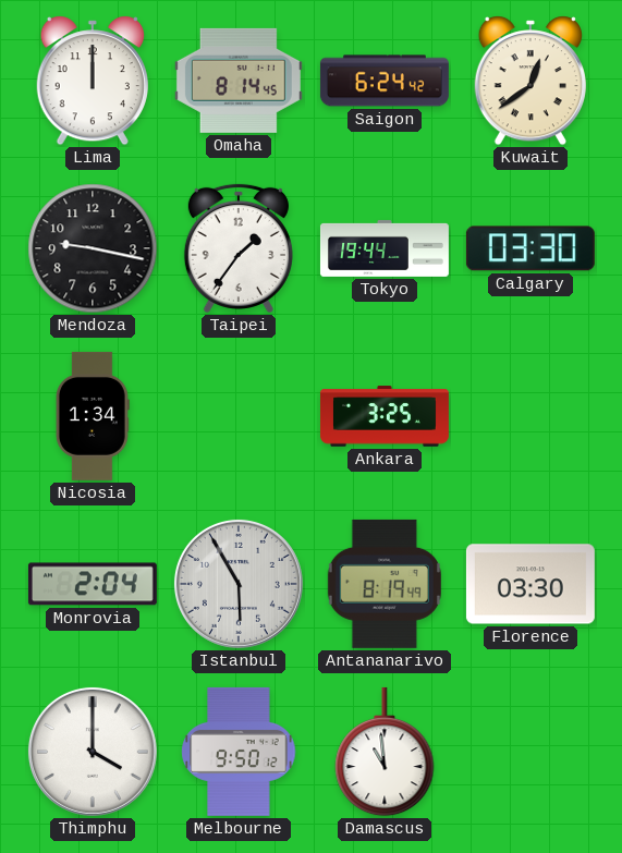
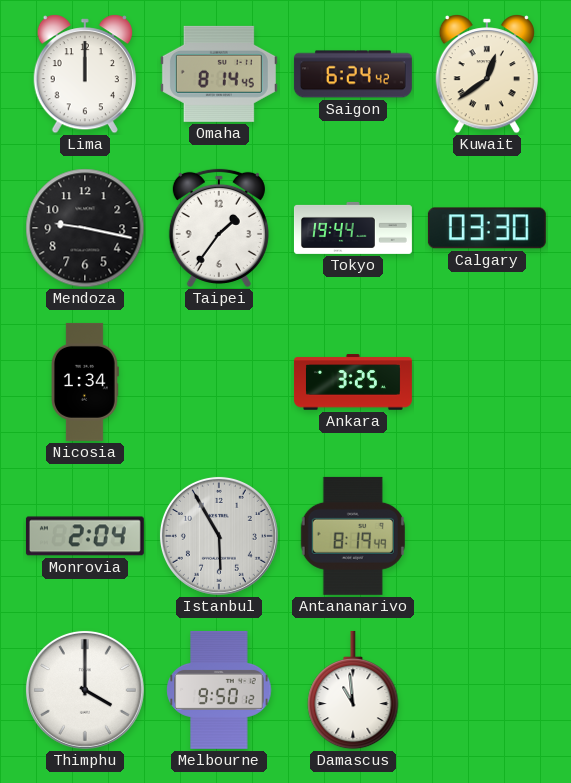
Florence: 03:30 -> none
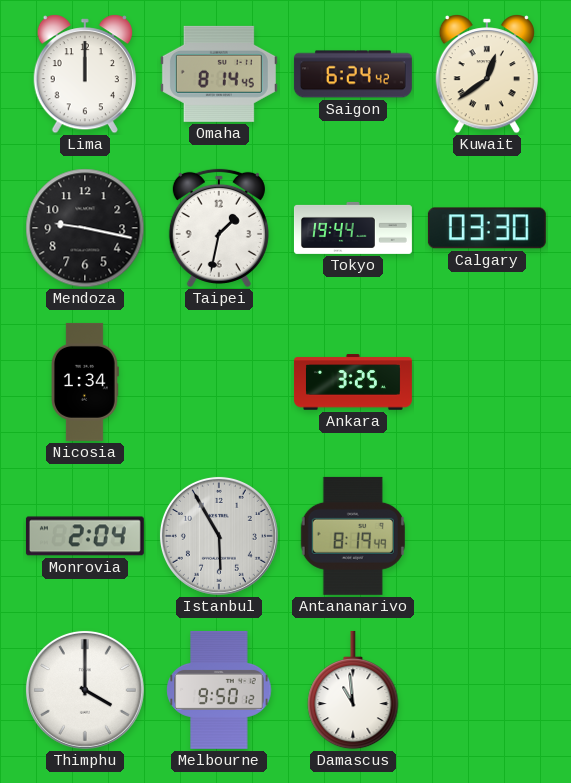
Taipei: 1:36 -> 1:32
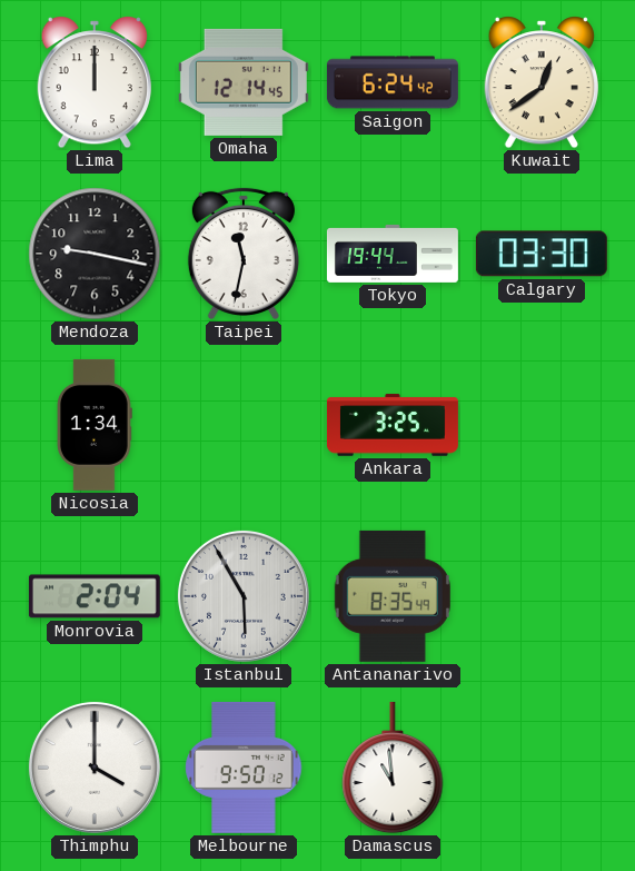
Omaha: 8:14 -> 12:14
Taipei: 1:32 -> 11:32
Antananarivo: 8:19 -> 8:35
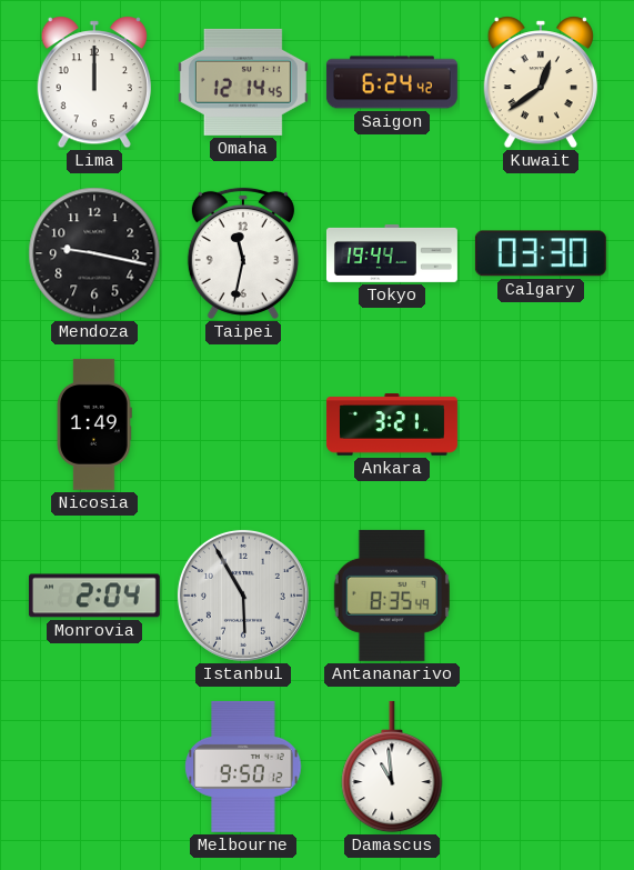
Nicosia: 1:34 -> 1:49
Ankara: 3:25 -> 3:21
Thimphu: 4:00 -> none
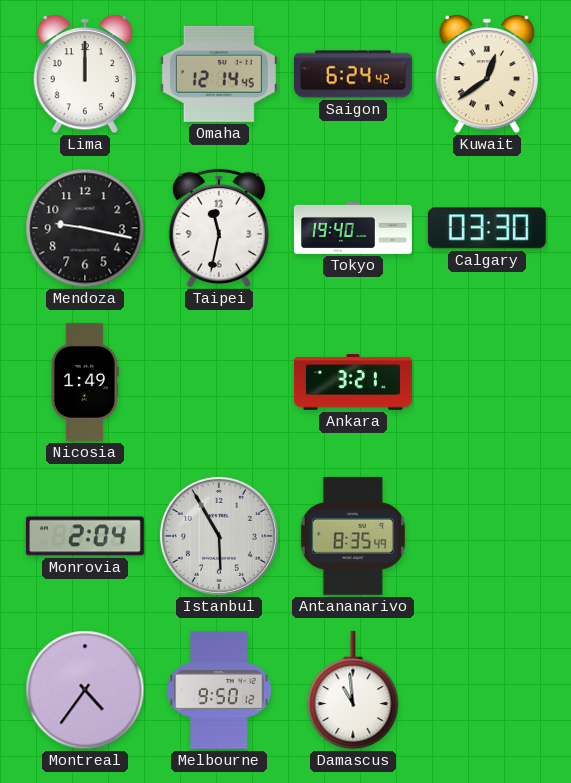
Tokyo: 19:44 -> 19:40
Montreal: none -> 4:36
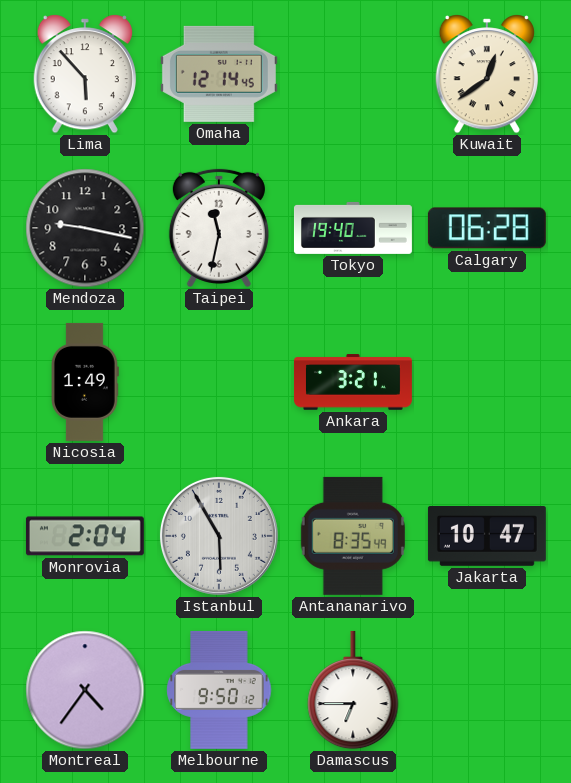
Lima: 12:00 -> 5:53
Saigon: 6:24 -> none
Calgary: 03:30 -> 06:28
Jakarta: none -> 10:47
Damascus: 10:59 -> 6:45
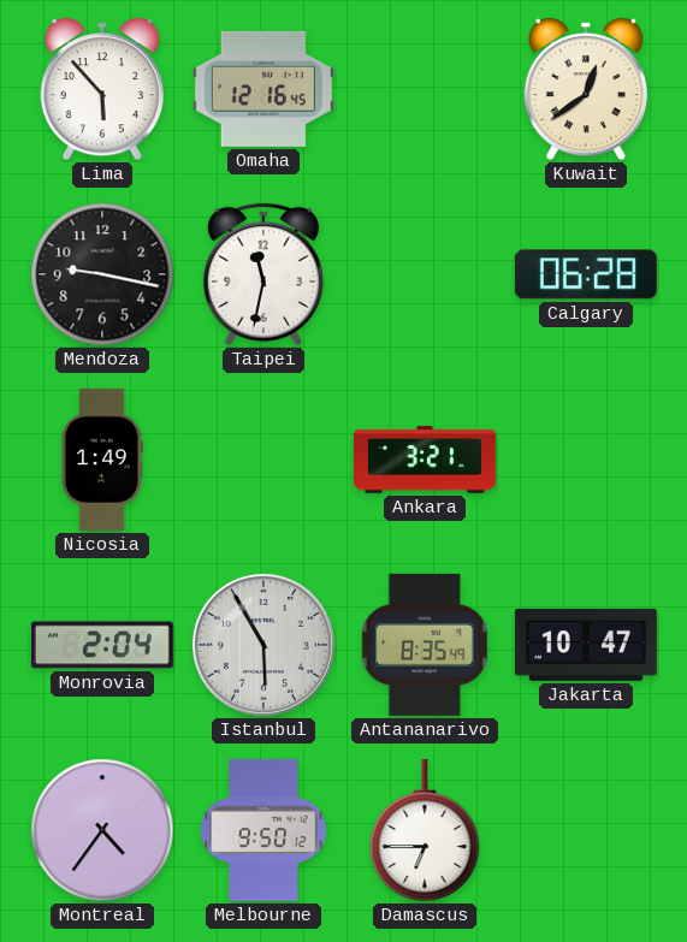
Omaha: 12:14 -> 12:16
Tokyo: 19:40 -> none
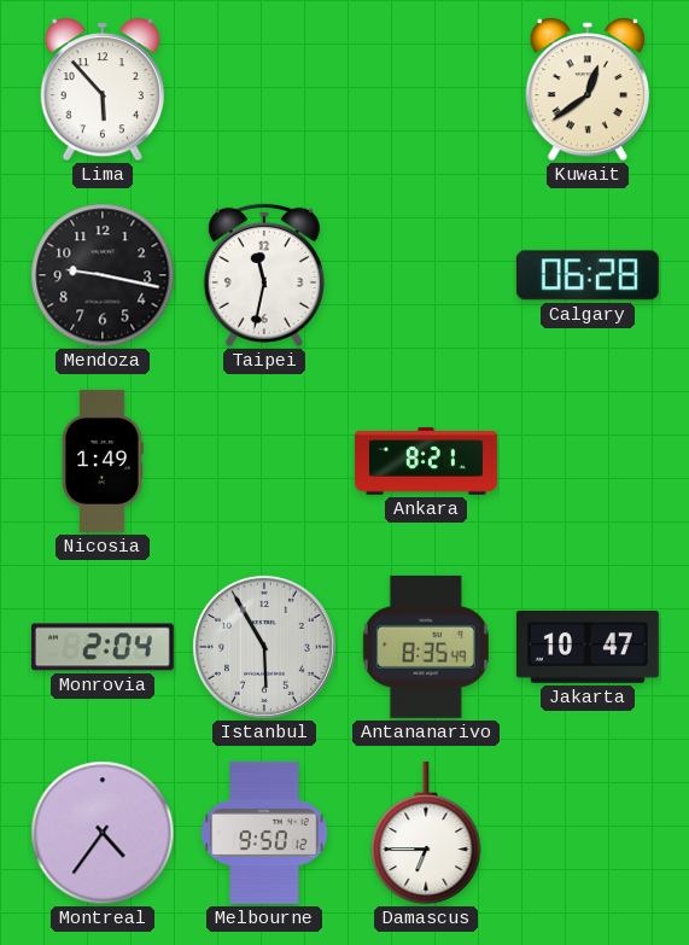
Omaha: 12:16 -> none
Ankara: 3:21 -> 8:21
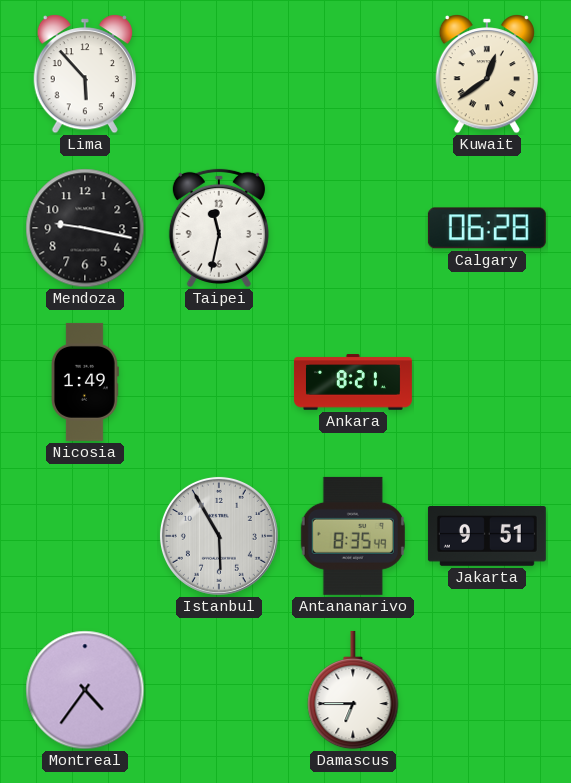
Monrovia: 2:04 -> none
Jakarta: 10:47 -> 9:51
Melbourne: 9:50 -> none
